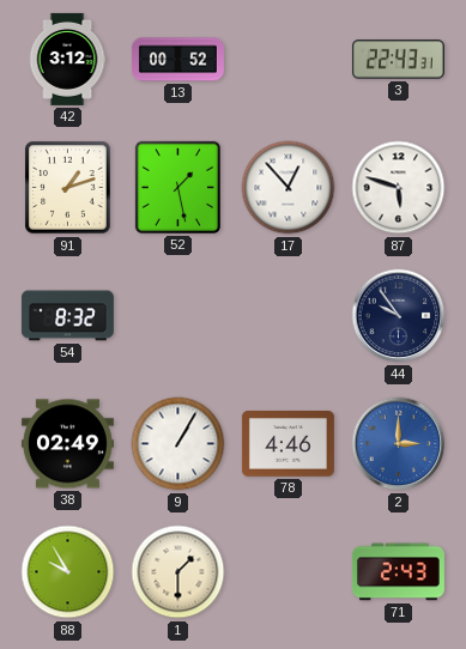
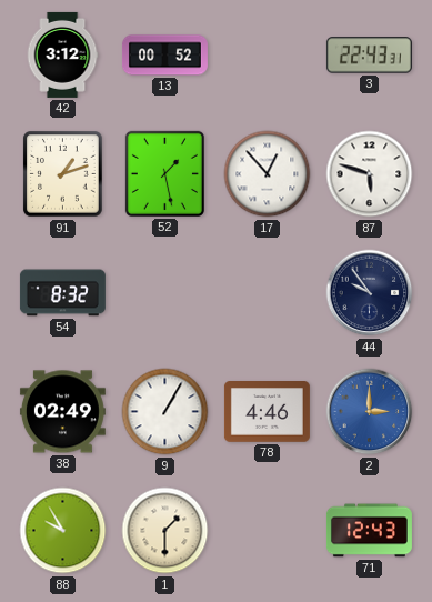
71: 2:43 -> 12:43
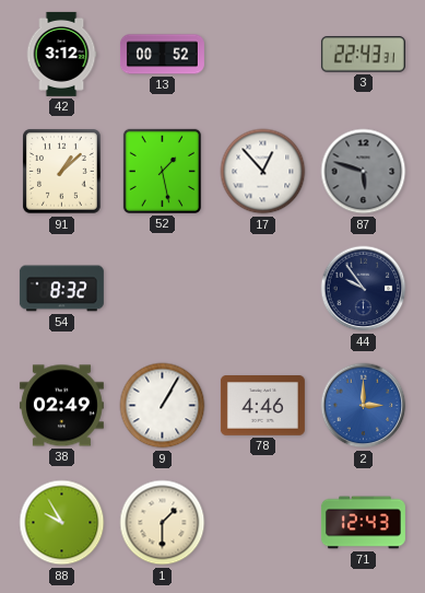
91: 1:12 -> 1:08
87 dial: white -> grey
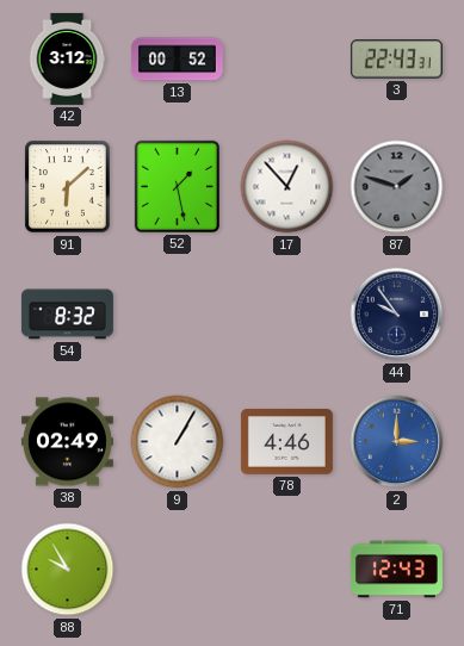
91: 1:08 -> 6:08
87: 5:48 -> 1:48
1: 1:30 -> none
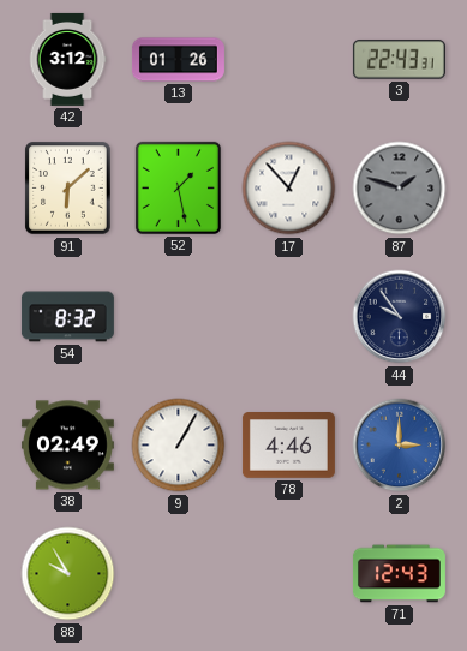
13: 00:52 -> 01:26
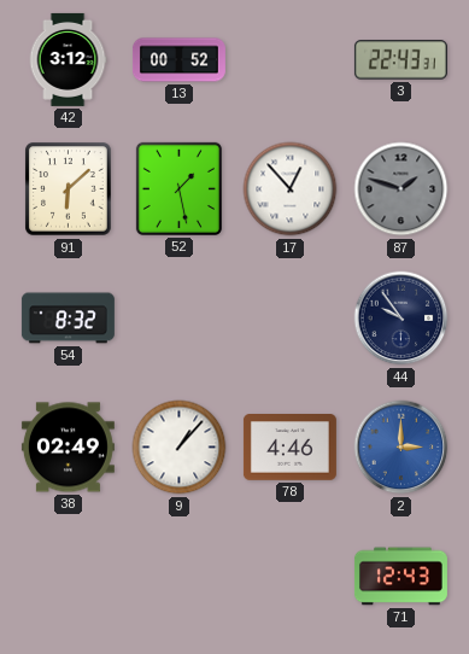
13: 01:26 -> 00:52
9: 1:05 -> 1:07
88: 9:55 -> none
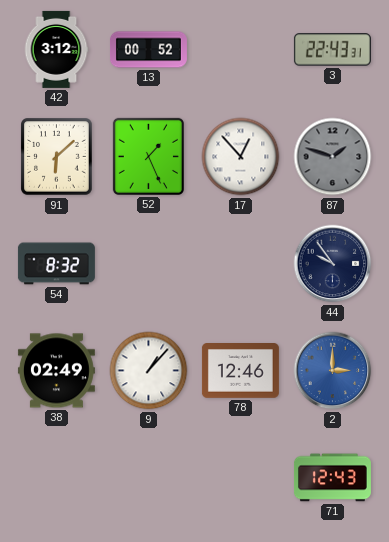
52: 1:28 -> 1:26
78: 4:46 -> 12:46
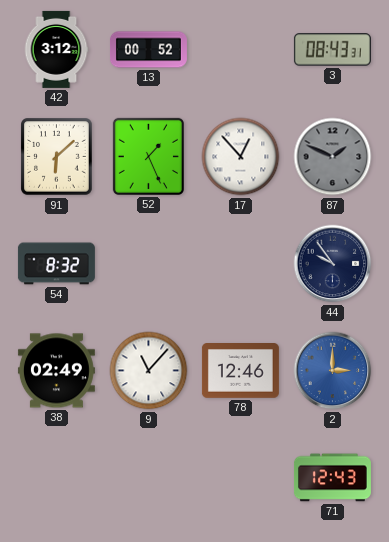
3: 22:43 -> 08:43
87: 1:48 -> 1:49
9: 1:07 -> 11:07
